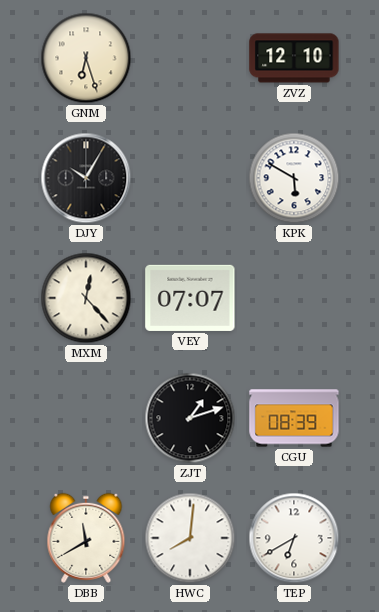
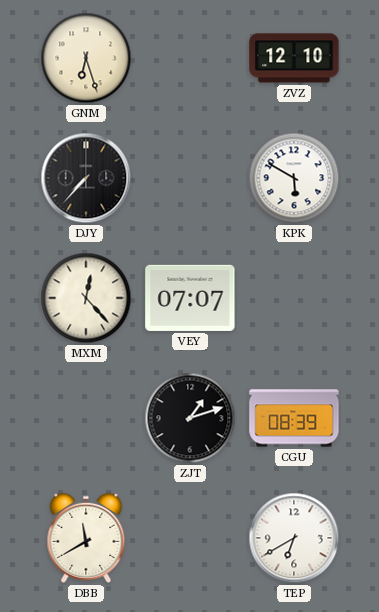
DJY: 10:05 -> 7:37
HWC: 8:01 -> none
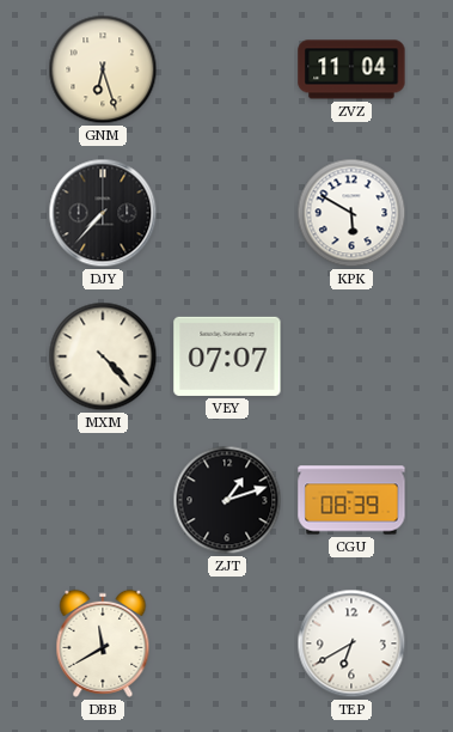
ZVZ: 12:10 -> 11:04
MXM: 12:23 -> 4:23
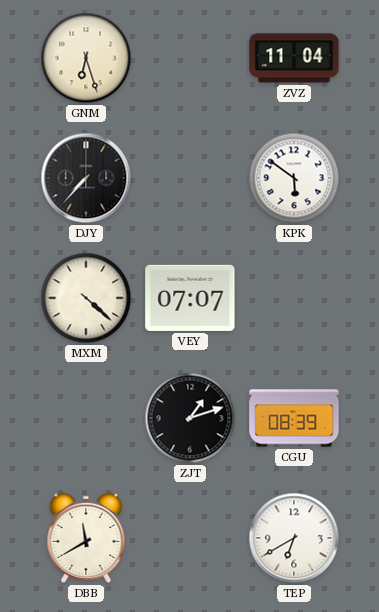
KPK: 5:50 -> 5:51
MXM: 4:23 -> 4:22
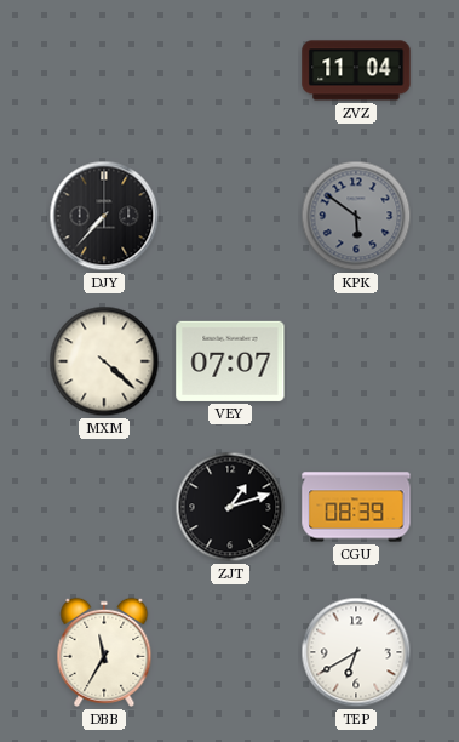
GNM: 6:27 -> none
KPK dial: white -> grey
DBB: 11:40 -> 11:35
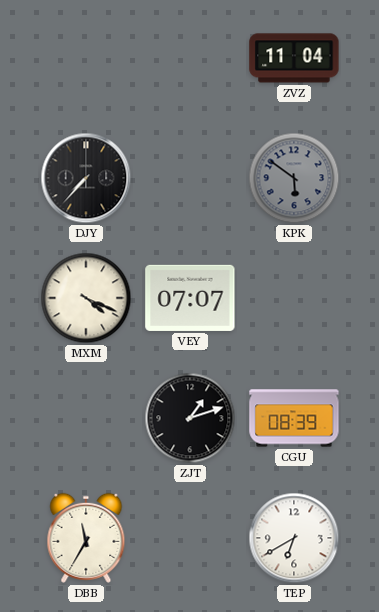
MXM: 4:22 -> 4:19
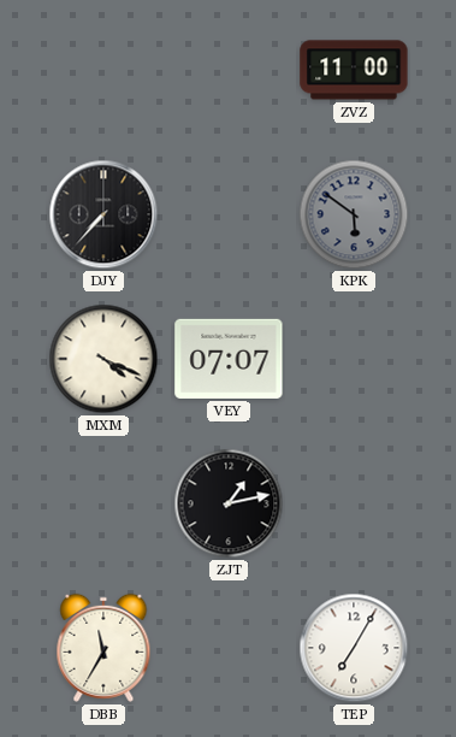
ZVZ: 11:04 -> 11:00
ZJT: 1:12 -> 1:13
CGU: 08:39 -> none
TEP: 6:40 -> 7:05
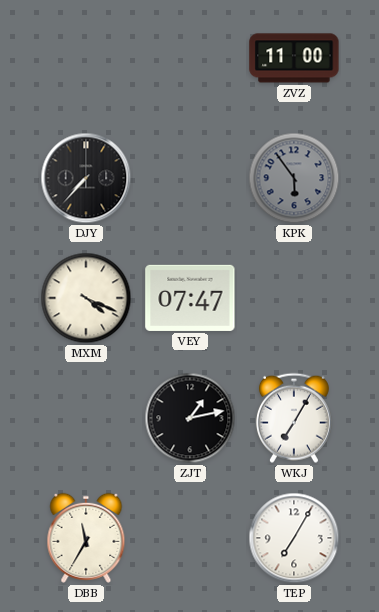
KPK: 5:51 -> 5:54
VEY: 07:07 -> 07:47
WKJ: none -> 7:05
